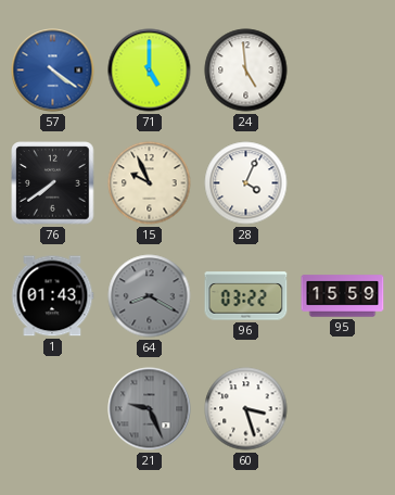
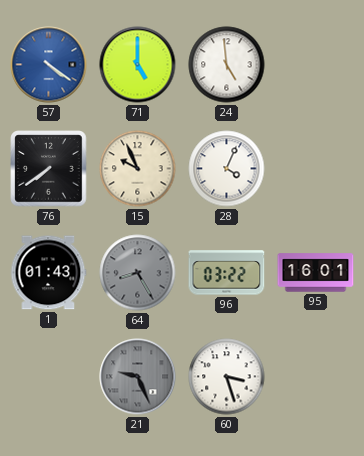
64: 8:20 -> 8:25
95: 15:59 -> 16:01
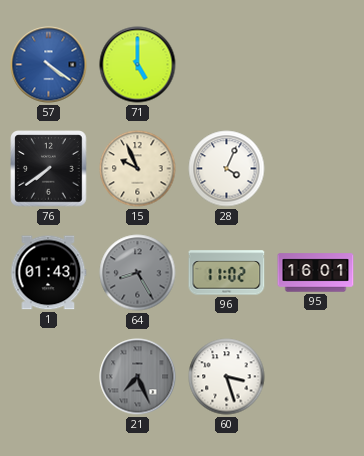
24: 4:59 -> none
96: 03:22 -> 11:02
21: 9:26 -> 7:26
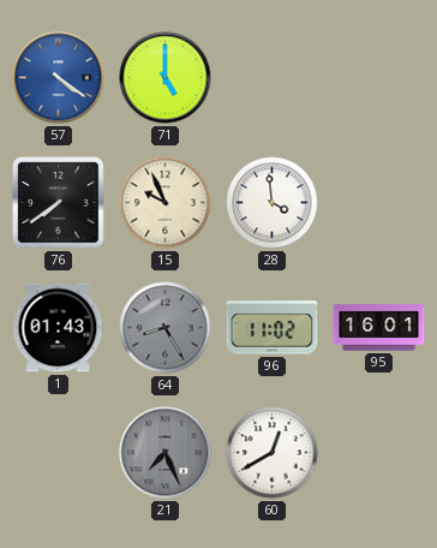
28: 4:04 -> 3:59
60: 3:27 -> 12:40
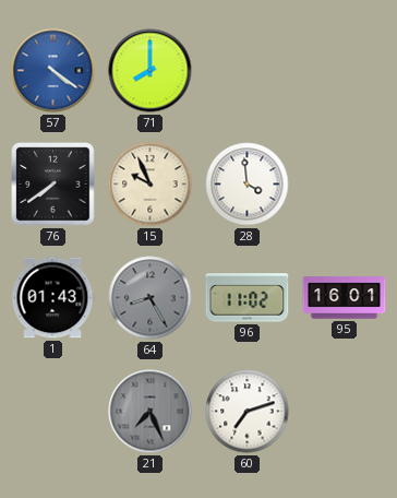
71: 5:00 -> 8:00
60: 12:40 -> 7:12
